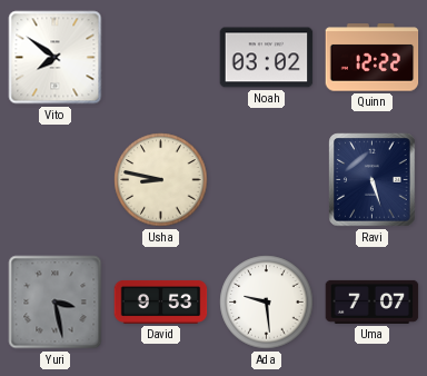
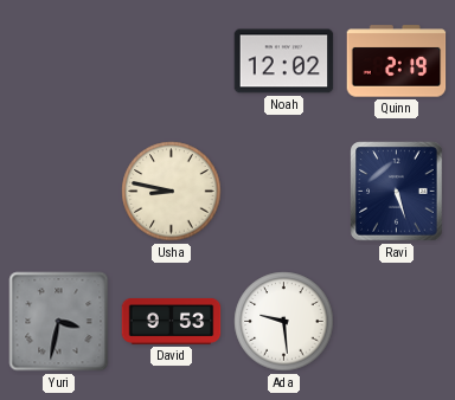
Vito: 7:51 -> none
Noah: 03:02 -> 12:02
Quinn: 12:22 -> 2:19
Yuri: 3:28 -> 3:32
Uma: 7:07 -> none
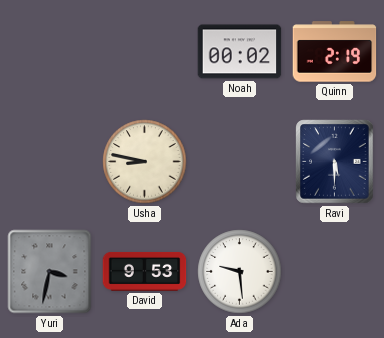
Noah: 12:02 -> 00:02
Ravi: 5:27 -> 5:30
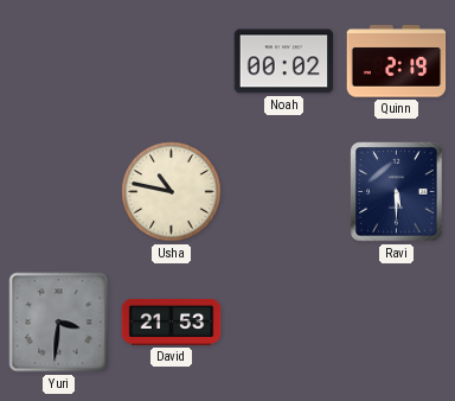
Usha: 8:47 -> 10:47
Yuri: 3:32 -> 3:31
David: 9:53 -> 21:53
Ada: 9:29 -> none
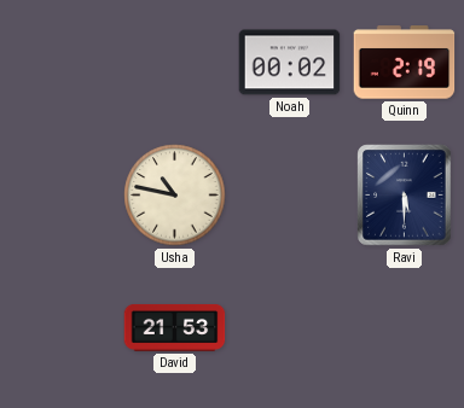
Yuri: 3:31 -> none
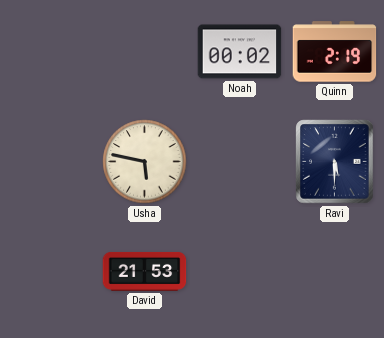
Usha: 10:47 -> 5:47
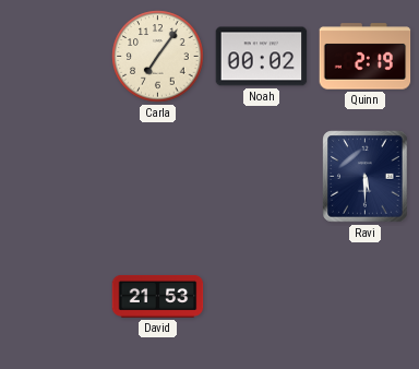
Carla: none -> 7:06
Usha: 5:47 -> none
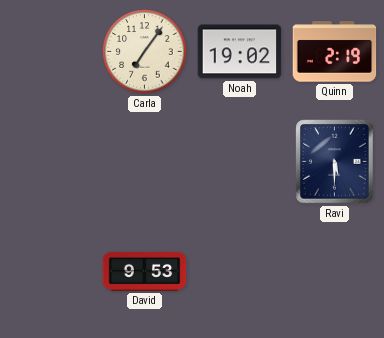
Noah: 00:02 -> 19:02
David: 21:53 -> 9:53
